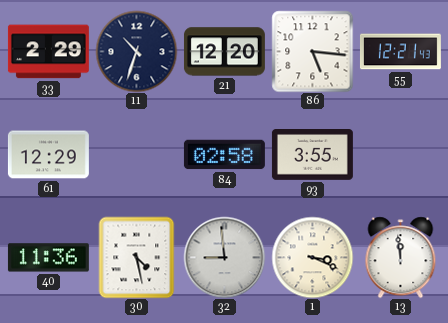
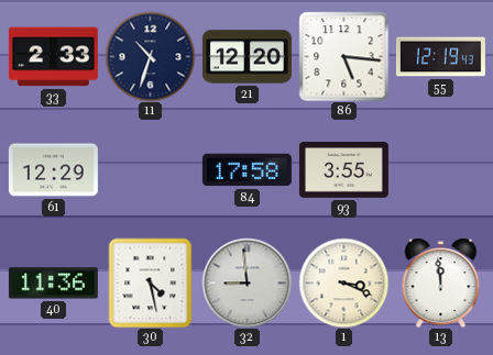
33: 2:29 -> 2:33
55: 12:21 -> 12:19
84: 02:58 -> 17:58
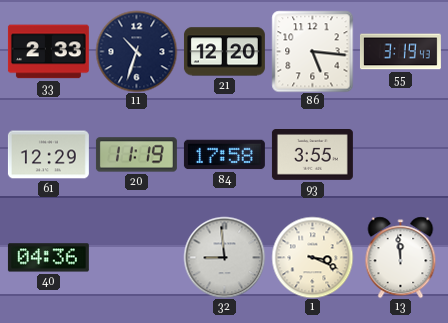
55: 12:19 -> 3:19
20: none -> 11:19
40: 11:36 -> 04:36
30: 4:28 -> none
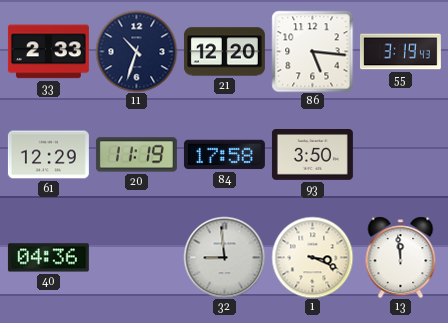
93: 3:55 -> 3:50
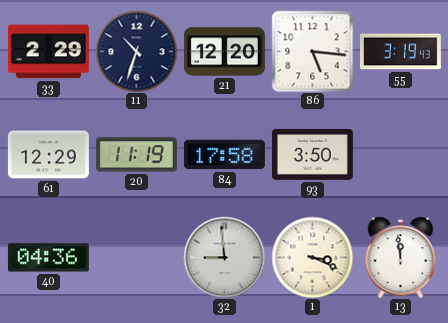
33: 2:33 -> 2:29
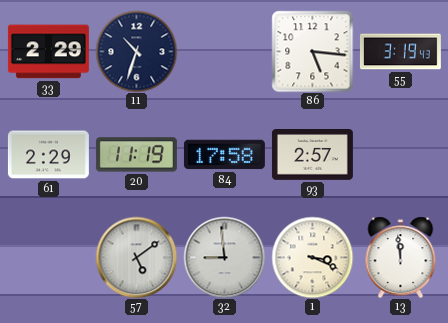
21: 12:20 -> none
61: 12:29 -> 2:29
93: 3:50 -> 2:57
40: 04:36 -> none
57: none -> 5:09
